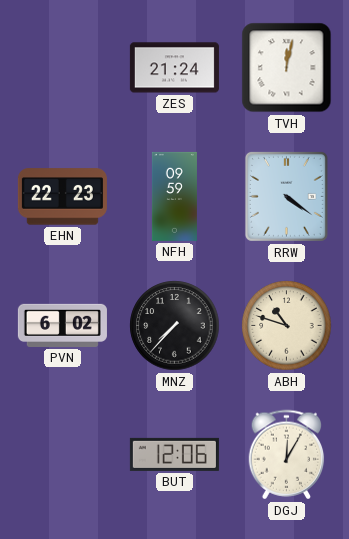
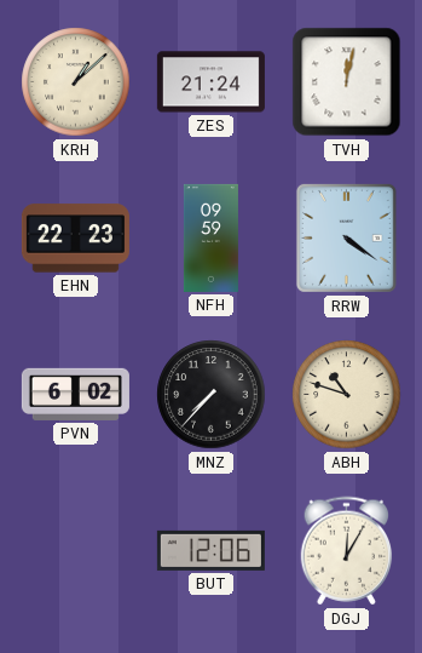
KRH: none -> 1:08
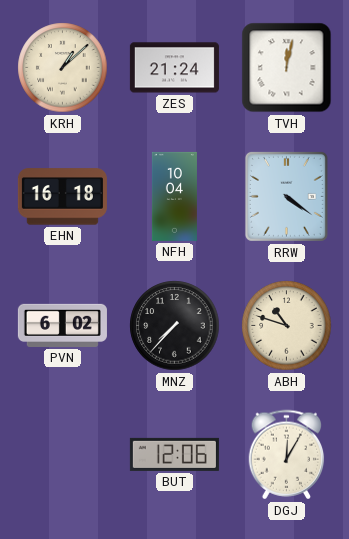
EHN: 22:23 -> 16:18
NFH: 09:59 -> 10:04
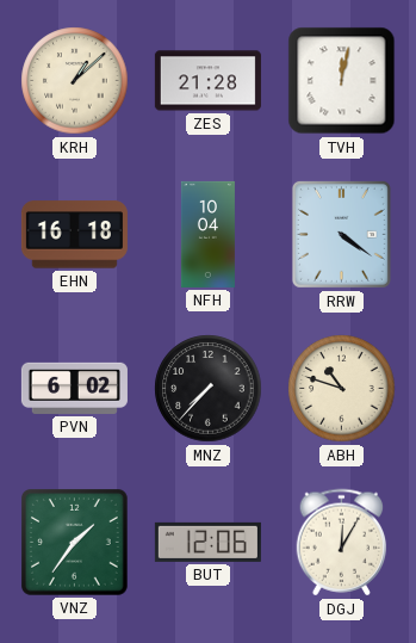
ZES: 21:24 -> 21:28
VNZ: none -> 1:36
